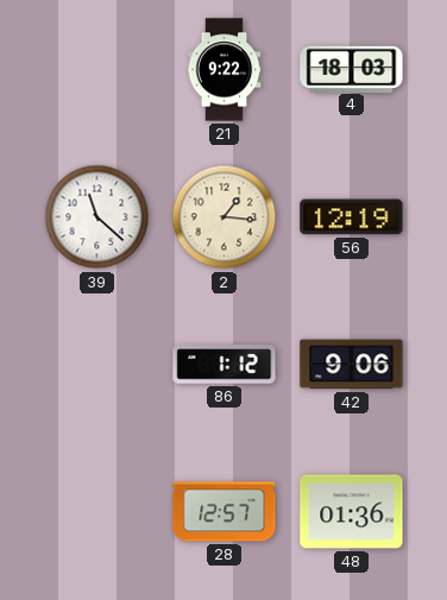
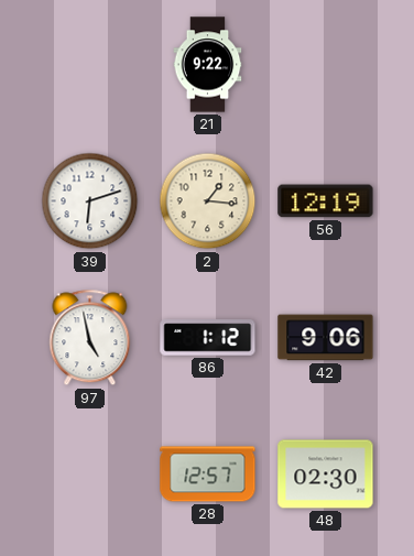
4: 18:03 -> none
39: 11:22 -> 6:12
97: none -> 4:58
48: 01:36 -> 02:30
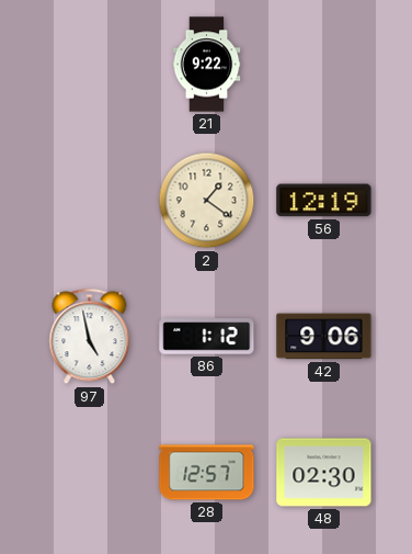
39: 6:12 -> none
2: 1:16 -> 1:21
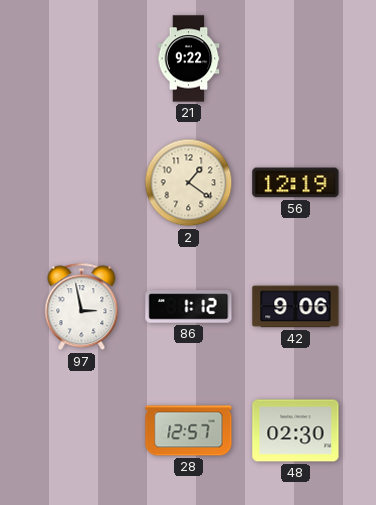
97: 4:58 -> 2:58
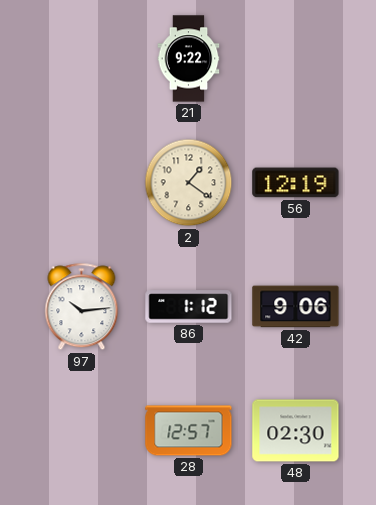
97: 2:58 -> 10:14
